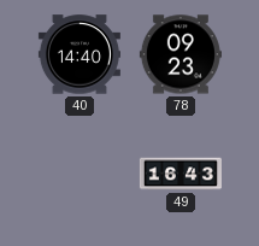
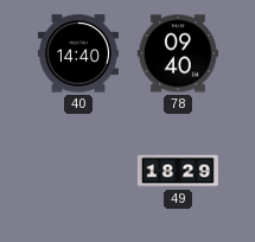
78: 09:23 -> 09:40
49: 16:43 -> 18:29
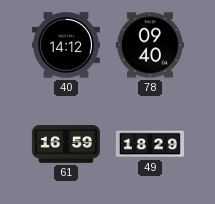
40: 14:40 -> 14:12
61: none -> 16:59
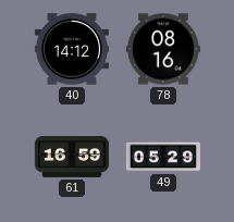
78: 09:40 -> 08:16
49: 18:29 -> 05:29
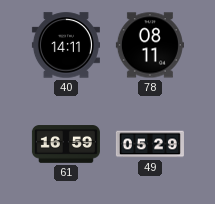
40: 14:12 -> 14:11
78: 08:16 -> 08:11
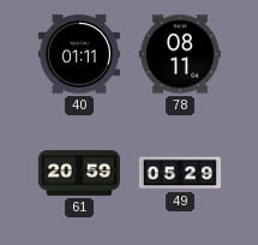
40: 14:11 -> 01:11
61: 16:59 -> 20:59
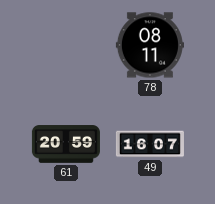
40: 01:11 -> none
49: 05:29 -> 16:07
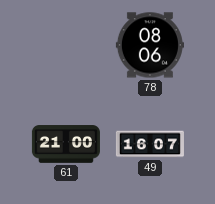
78: 08:11 -> 08:06
61: 20:59 -> 21:00
